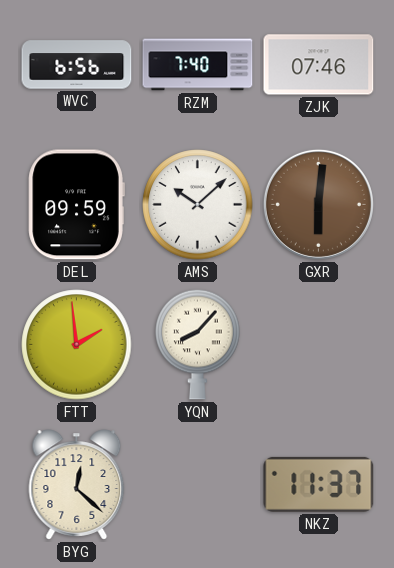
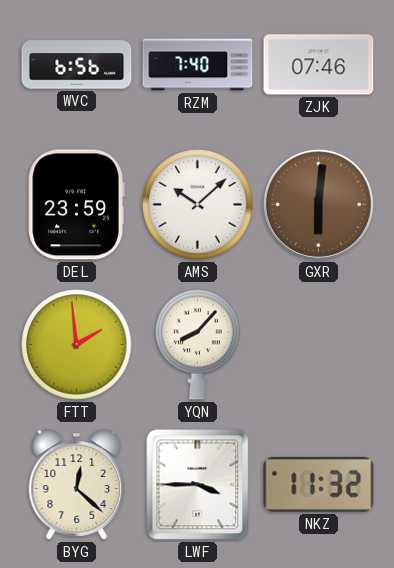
DEL: 09:59 -> 23:59
LWF: none -> 3:45
NKZ: 11:37 -> 11:32
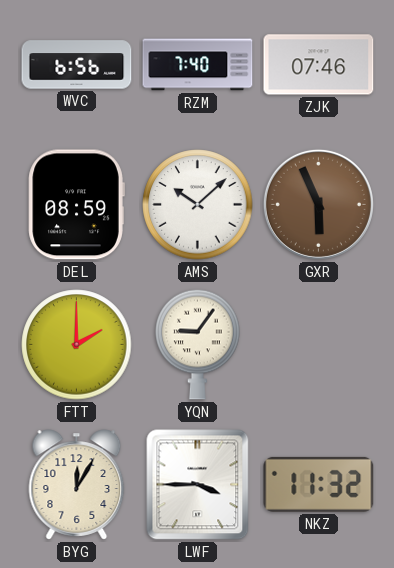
DEL: 23:59 -> 08:59
GXR: 6:01 -> 5:56
FTT: 1:59 -> 2:00
YQN: 8:07 -> 9:06
BYG: 12:22 -> 12:05
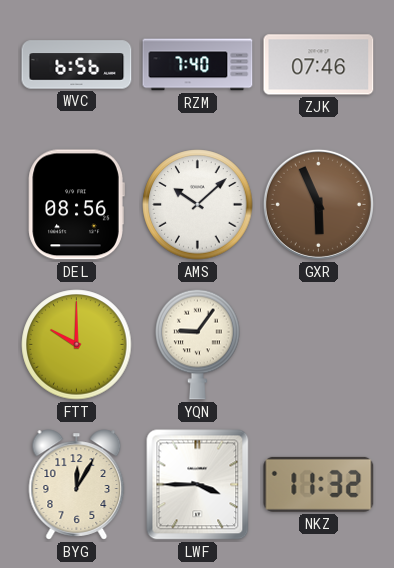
DEL: 08:59 -> 08:56
FTT: 2:00 -> 10:00
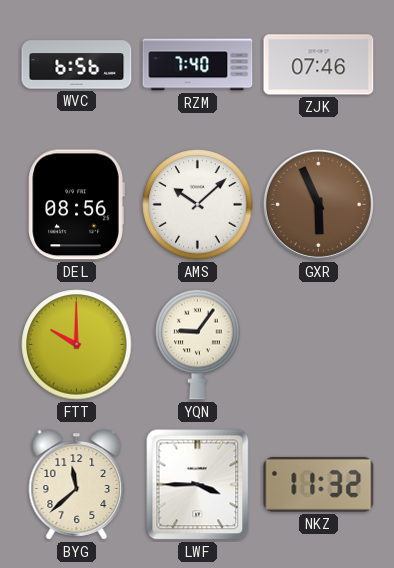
BYG: 12:05 -> 11:38
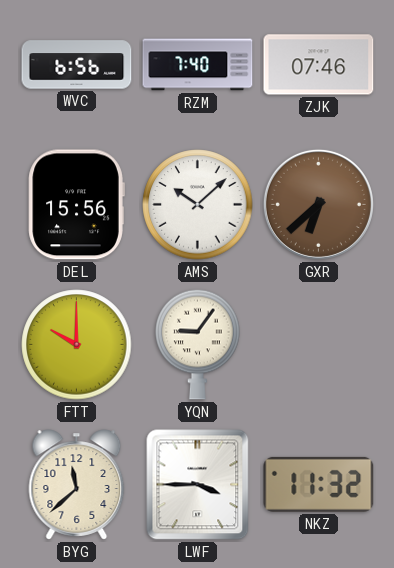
DEL: 08:56 -> 15:56
GXR: 5:56 -> 6:38
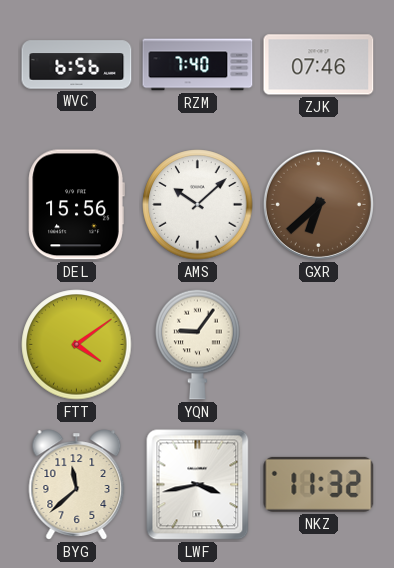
FTT: 10:00 -> 4:09
LWF: 3:45 -> 3:43
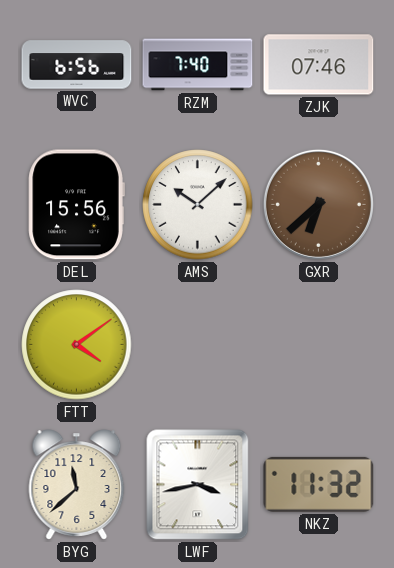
YQN: 9:06 -> none
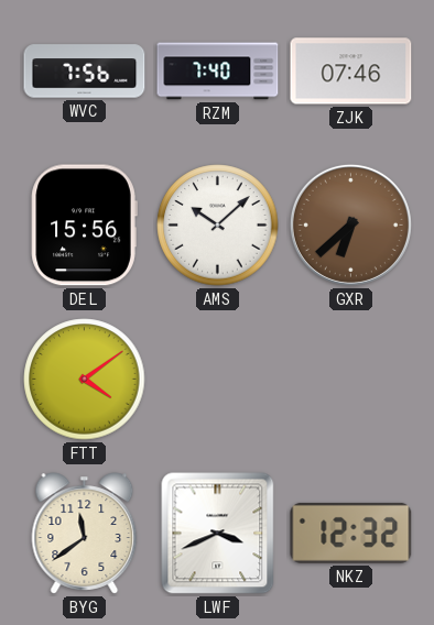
WVC: 6:56 -> 7:56
BYG: 11:38 -> 11:39
LWF: 3:43 -> 3:41
NKZ: 11:32 -> 12:32
